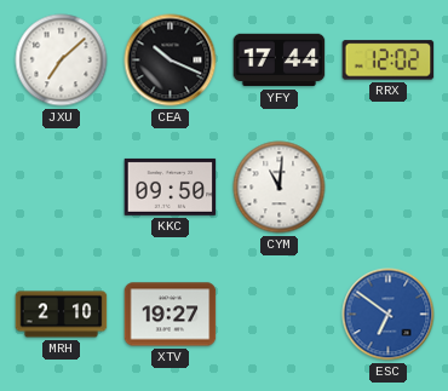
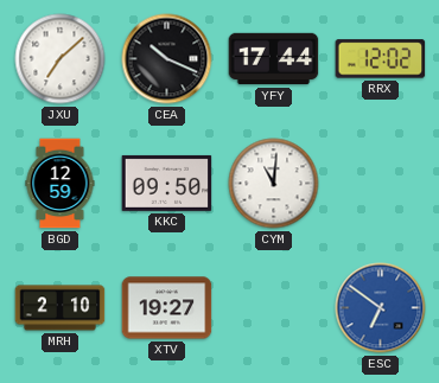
BGD: none -> 12:59
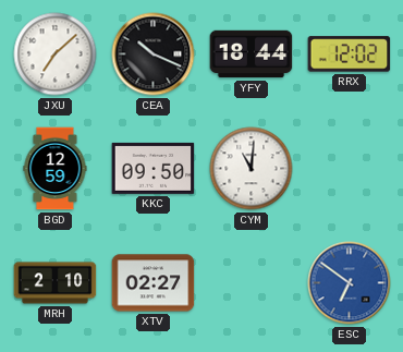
YFY: 17:44 -> 18:44
XTV: 19:27 -> 02:27
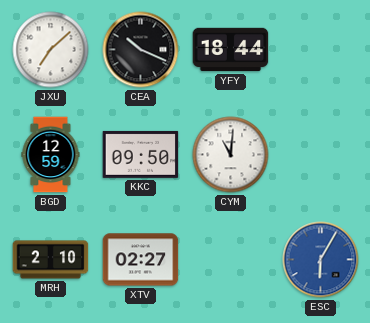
RRX: 12:02 -> none
ESC: 6:51 -> 6:05
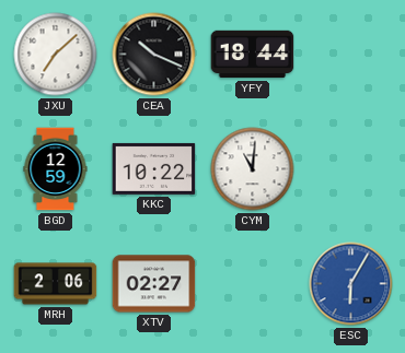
KKC: 09:50 -> 10:22
MRH: 2:10 -> 2:06
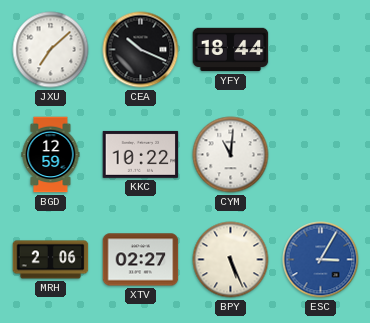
BPY: none -> 5:26
ESC: 6:05 -> 3:05
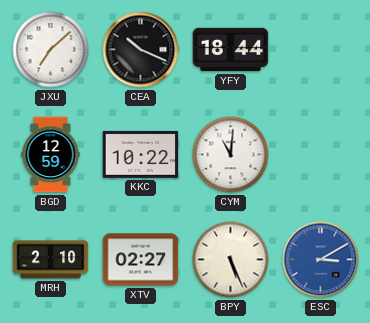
MRH: 2:06 -> 2:10
ESC: 3:05 -> 3:10
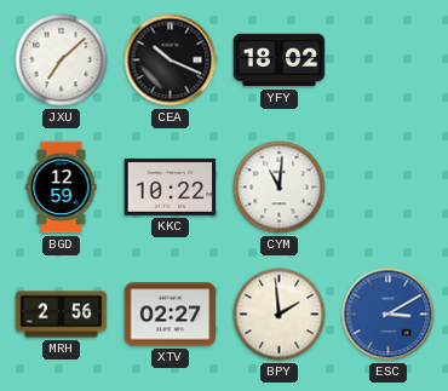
YFY: 18:44 -> 18:02
MRH: 2:10 -> 2:56
BPY: 5:26 -> 1:59
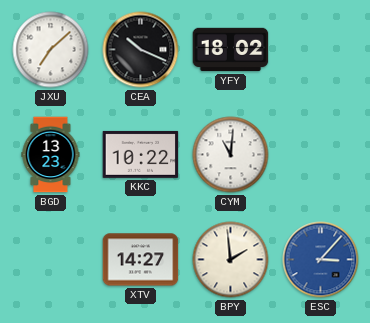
BGD: 12:59 -> 13:23
MRH: 2:56 -> none
XTV: 02:27 -> 14:27
ESC: 3:10 -> 3:07
